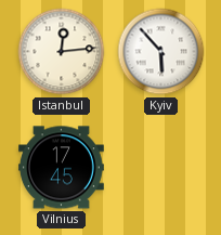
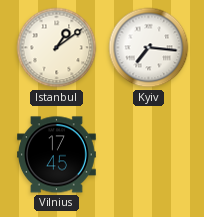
Istanbul: 12:14 -> 1:09
Kyiv: 5:53 -> 7:16
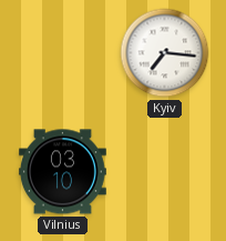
Istanbul: 1:09 -> none
Vilnius: 17:45 -> 03:10
